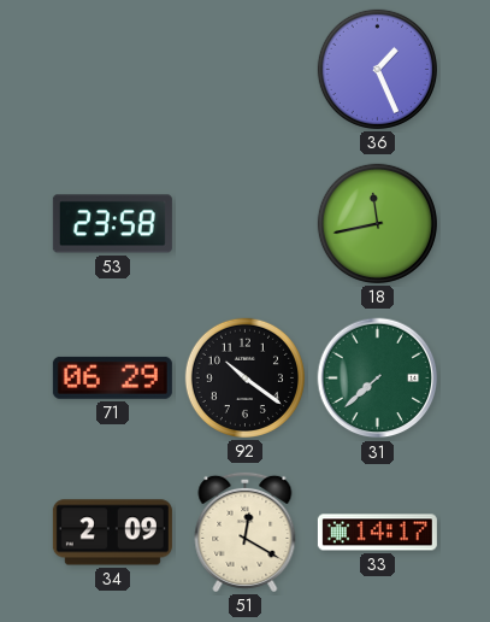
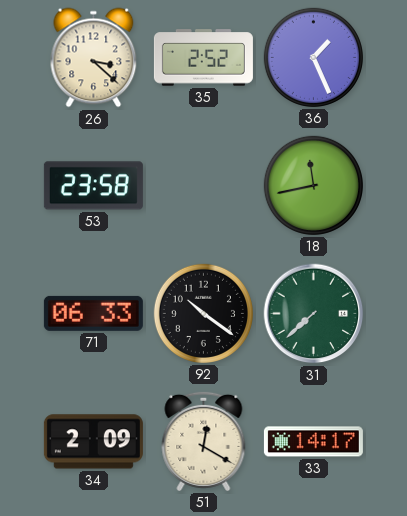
26: none -> 3:22
35: none -> 2:52
71: 06:29 -> 06:33
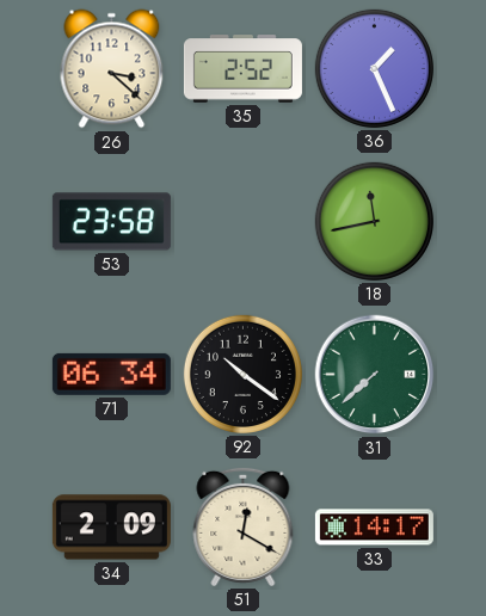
71: 06:33 -> 06:34
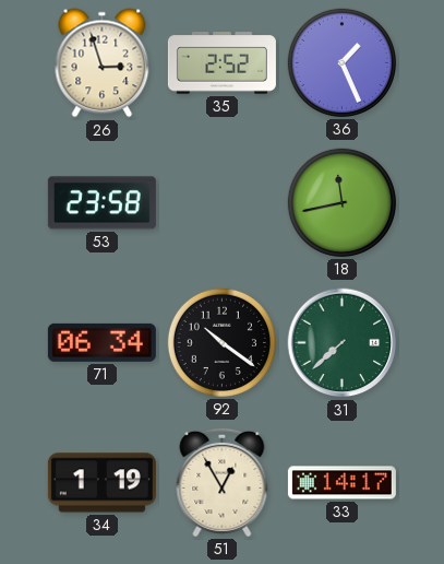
26: 3:22 -> 2:57
34: 2:09 -> 1:19
51: 12:20 -> 12:55
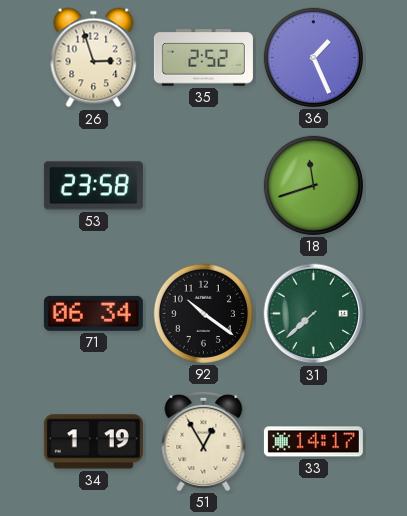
18: 11:43 -> 11:42
